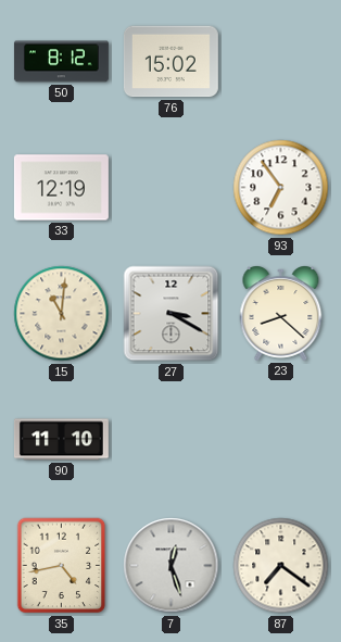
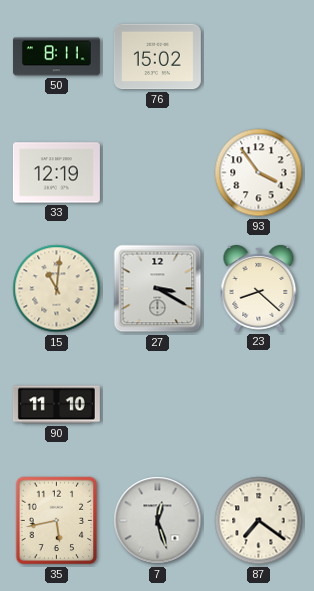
50: 8:12 -> 8:11
93: 6:54 -> 3:54
35: 4:43 -> 5:43
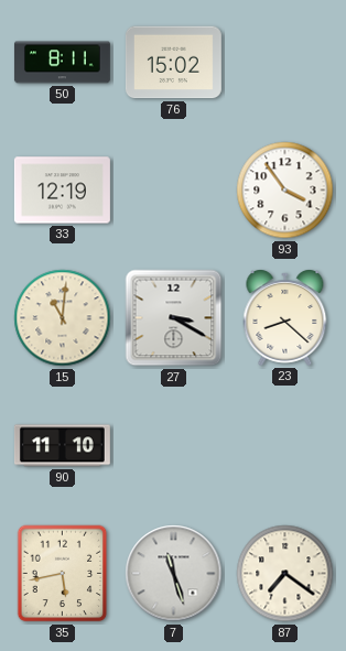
7: 12:27 -> 11:27
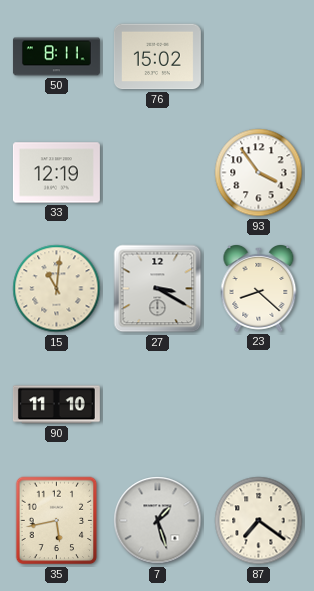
7: 11:27 -> 1:27
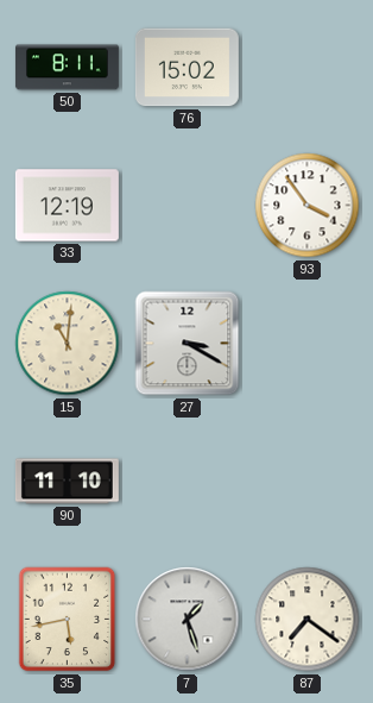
23: 8:22 -> none
